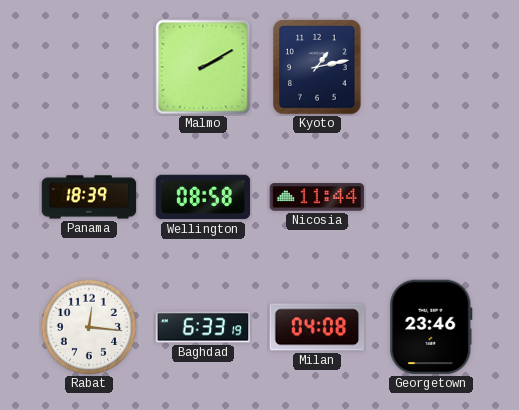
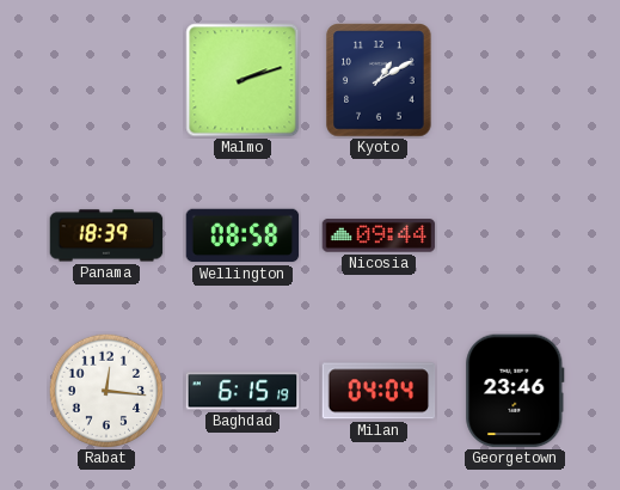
Malmo: 2:10 -> 2:12
Kyoto: 1:13 -> 1:10
Nicosia: 11:44 -> 09:44
Baghdad: 6:33 -> 6:15
Milan: 04:08 -> 04:04
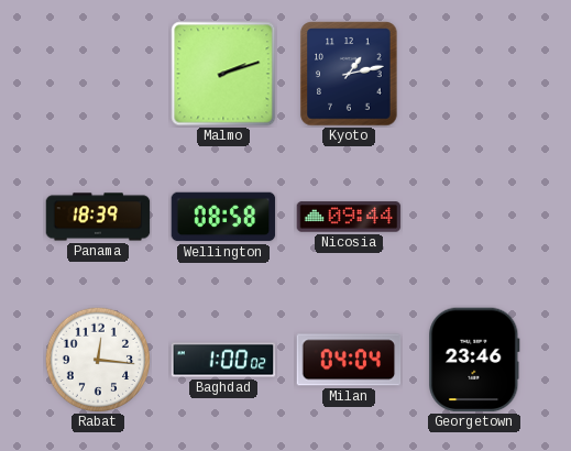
Kyoto: 1:10 -> 1:13
Baghdad: 6:15 -> 1:00
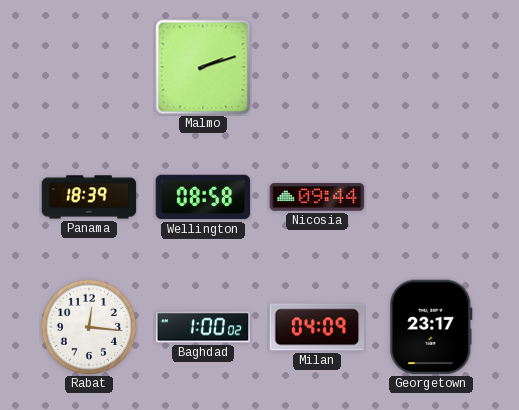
Kyoto: 1:13 -> none
Milan: 04:04 -> 04:09
Georgetown: 23:46 -> 23:17
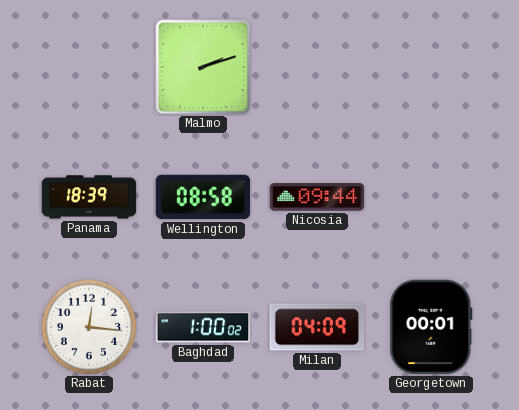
Georgetown: 23:17 -> 00:01
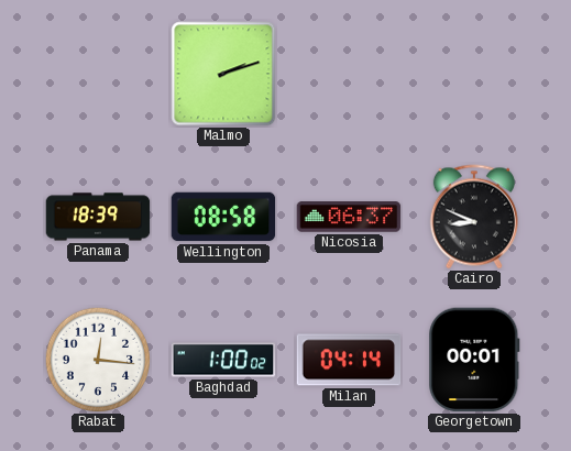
Nicosia: 09:44 -> 06:37
Cairo: none -> 8:49
Milan: 04:09 -> 04:14
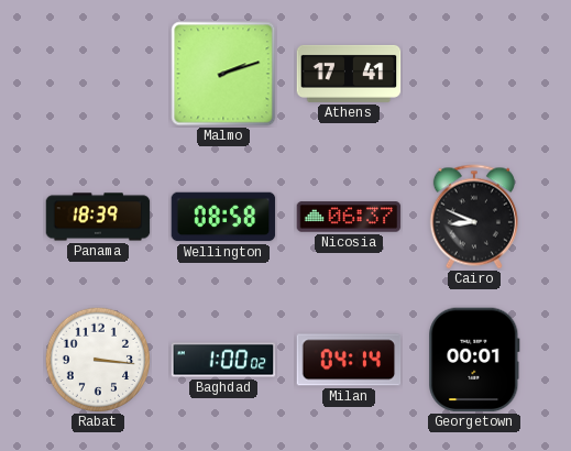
Athens: none -> 17:41
Rabat: 12:16 -> 3:16
